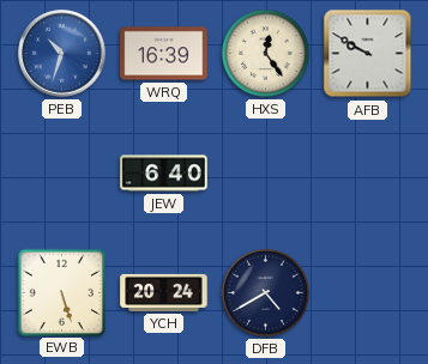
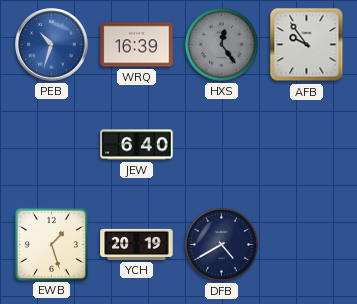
HXS dial: cream -> grey
AFB: 9:50 -> 9:54
EWB: 5:27 -> 1:27
YCH: 20:24 -> 20:19
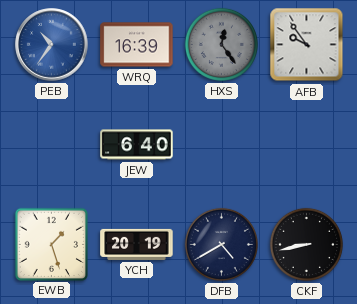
PEB: 10:33 -> 10:36
CKF: none -> 8:43
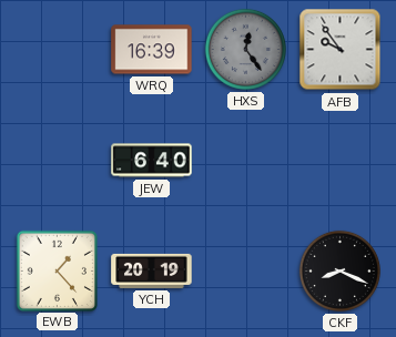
PEB: 10:36 -> none
EWB: 1:27 -> 1:23
DFB: 4:40 -> none
CKF: 8:43 -> 8:19
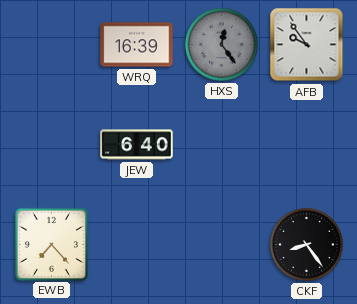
EWB: 1:23 -> 7:23
YCH: 20:19 -> none
CKF: 8:19 -> 8:24
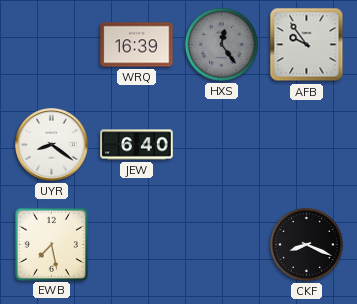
UYR: none -> 8:21
EWB: 7:23 -> 7:28
CKF: 8:24 -> 8:19
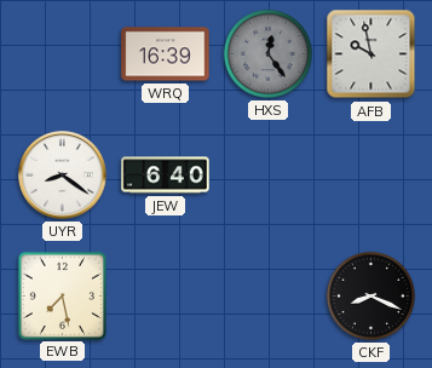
AFB: 9:54 -> 9:58
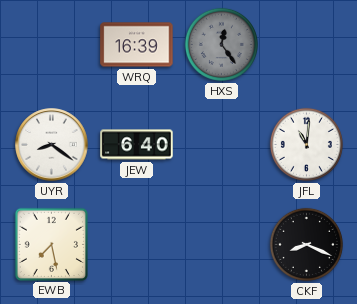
AFB: 9:58 -> none
JFL: none -> 11:01
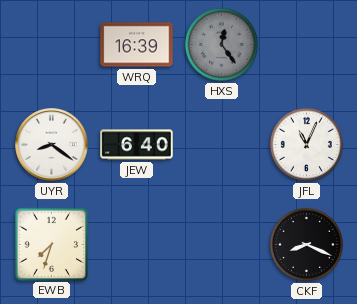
JFL: 11:01 -> 11:04
EWB: 7:28 -> 7:33
